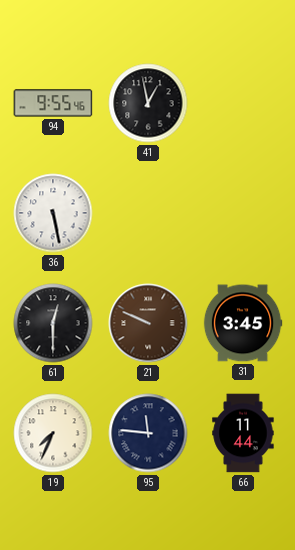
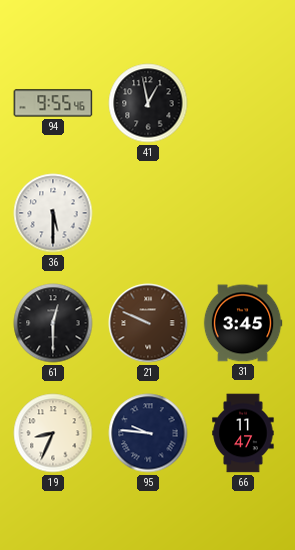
36: 5:28 -> 5:30
19: 7:34 -> 8:34
95: 11:46 -> 9:46
66: 11:44 -> 11:47
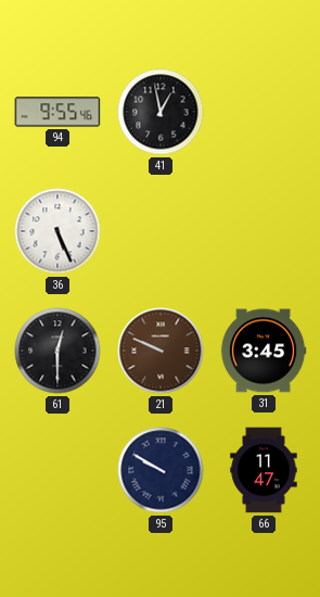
36: 5:30 -> 5:26
19: 8:34 -> none
95: 9:46 -> 9:50
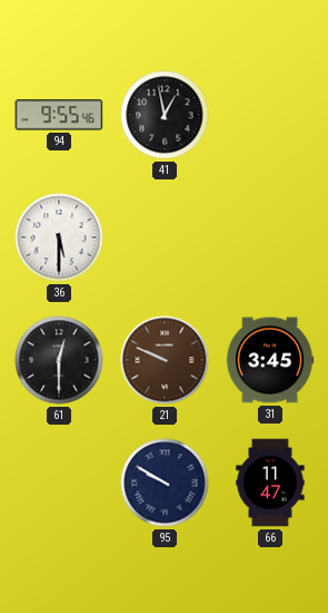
36: 5:26 -> 5:30
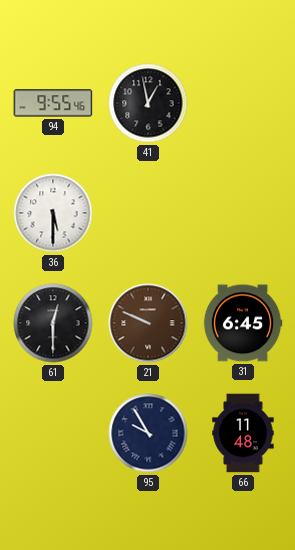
31: 3:45 -> 6:45
95: 9:50 -> 9:55
66: 11:47 -> 11:48
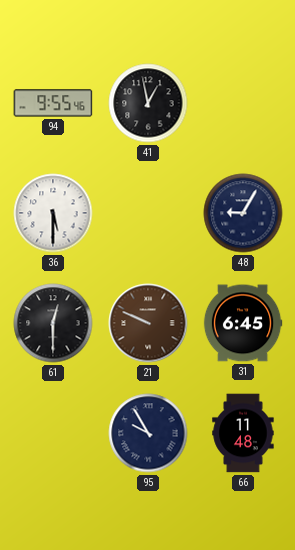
48: none -> 9:05
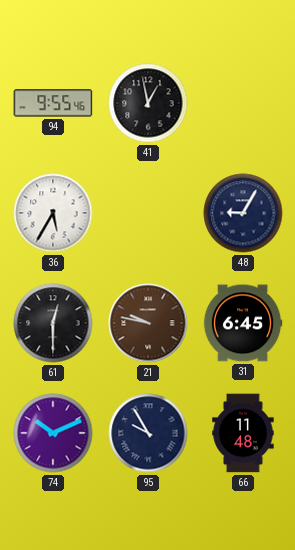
36: 5:30 -> 5:35
21: 9:49 -> 9:47
74: none -> 10:11
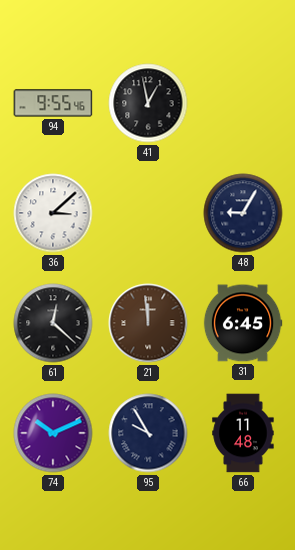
36: 5:35 -> 3:08
61: 12:30 -> 12:22
21: 9:47 -> 11:59
